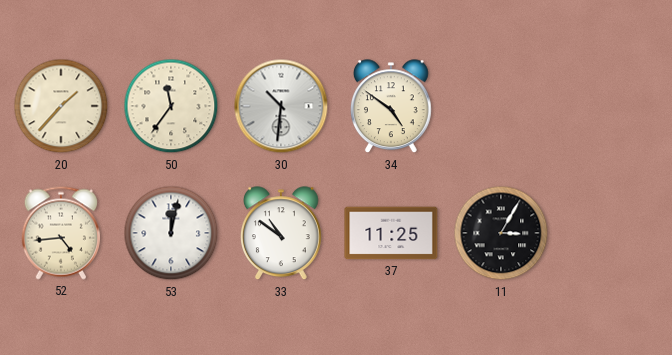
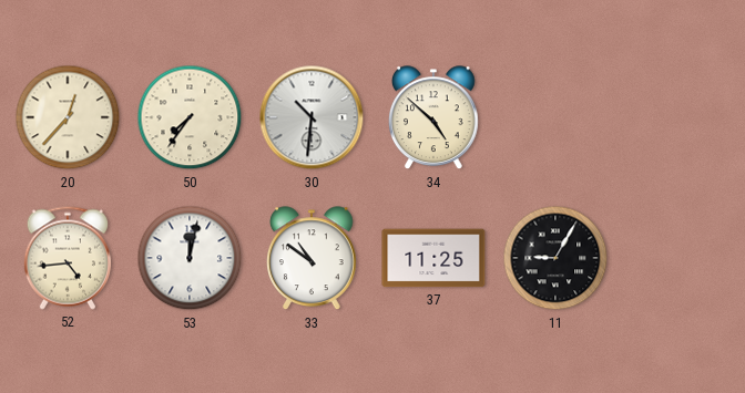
20: 1:37 -> 12:37
50: 11:36 -> 7:36
34: 4:51 -> 4:52
11: 3:05 -> 9:05
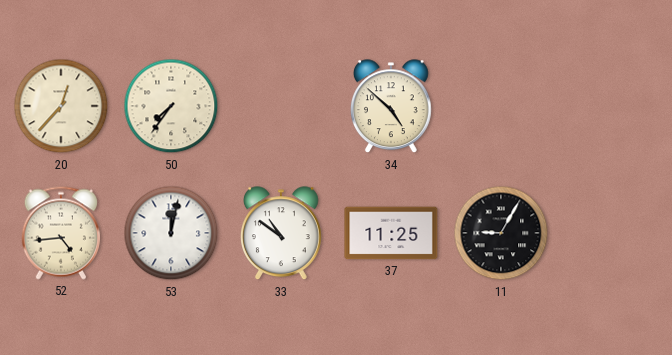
30: 10:31 -> none
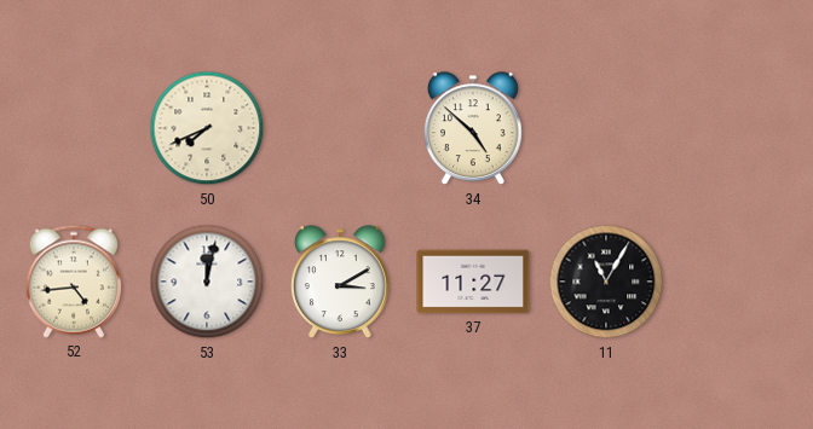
20: 12:37 -> none
50: 7:36 -> 7:41
33: 10:51 -> 3:10
37: 11:25 -> 11:27
11: 9:05 -> 11:05
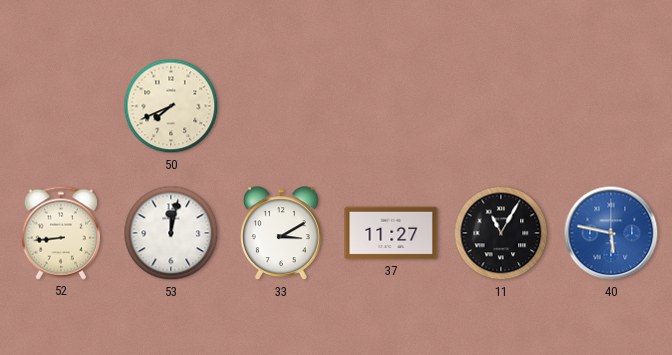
34: 4:52 -> none
52: 4:44 -> 8:44
40: none -> 5:47
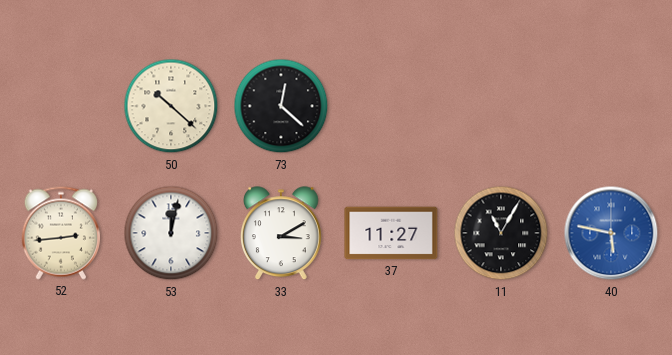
50: 7:41 -> 10:22
73: none -> 12:22
52: 8:44 -> 2:44
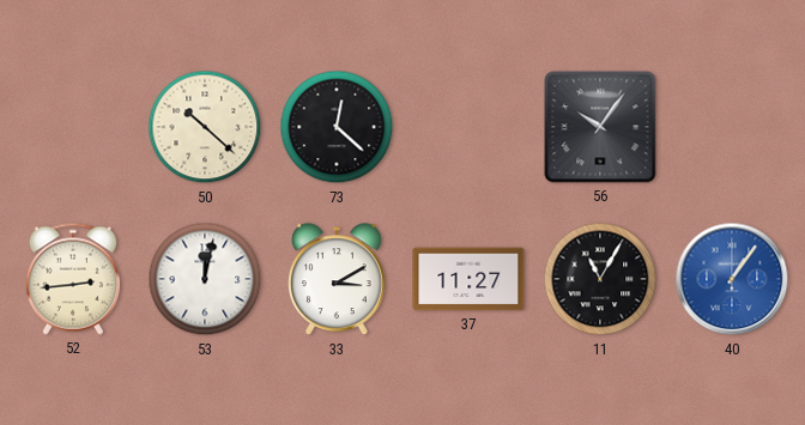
56: none -> 10:06
40: 5:47 -> 1:06
